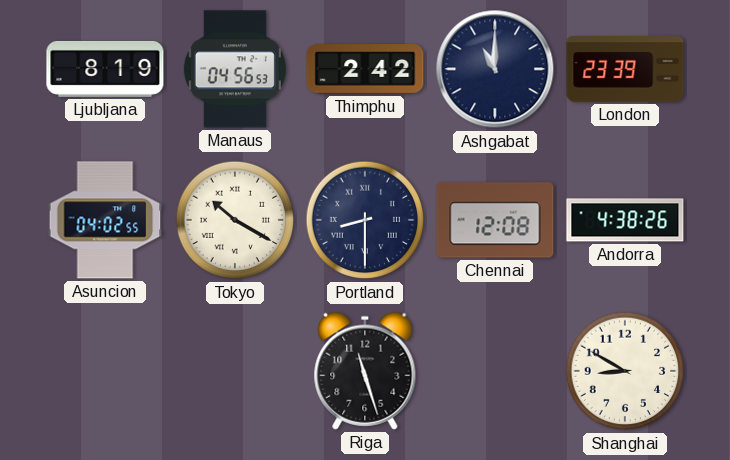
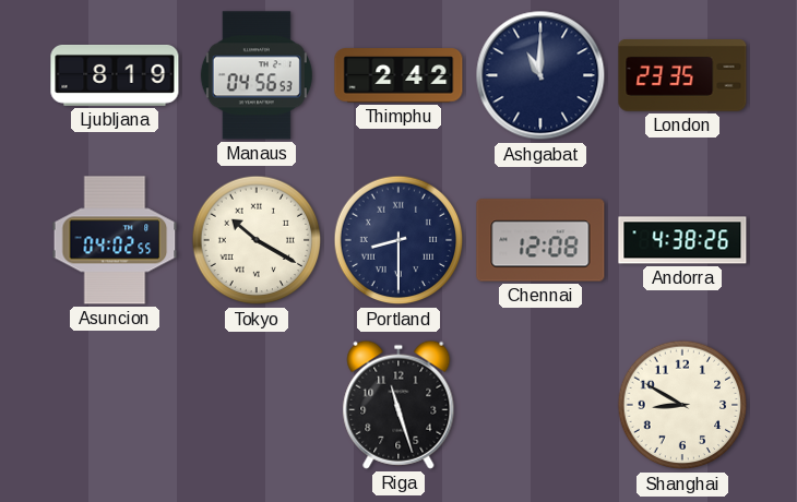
London: 23:39 -> 23:35
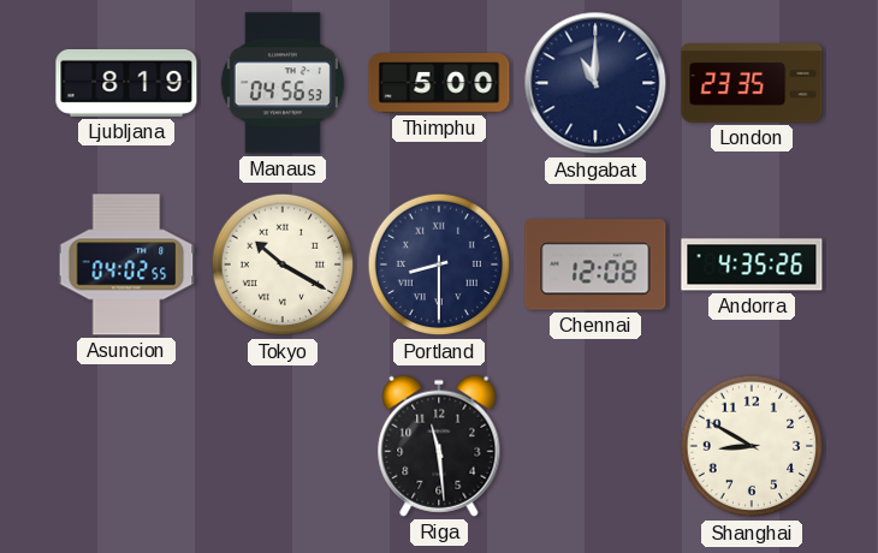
Thimphu: 2:42 -> 5:00
Andorra: 4:38 -> 4:35
Riga: 11:27 -> 11:29
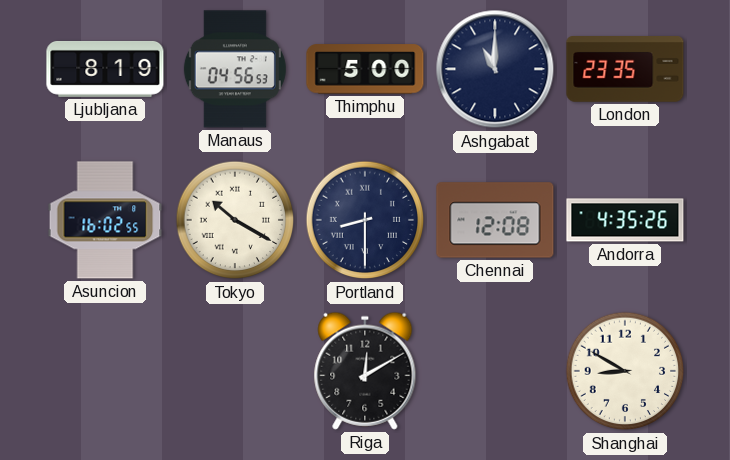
Asuncion: 04:02 -> 16:02
Riga: 11:29 -> 12:10
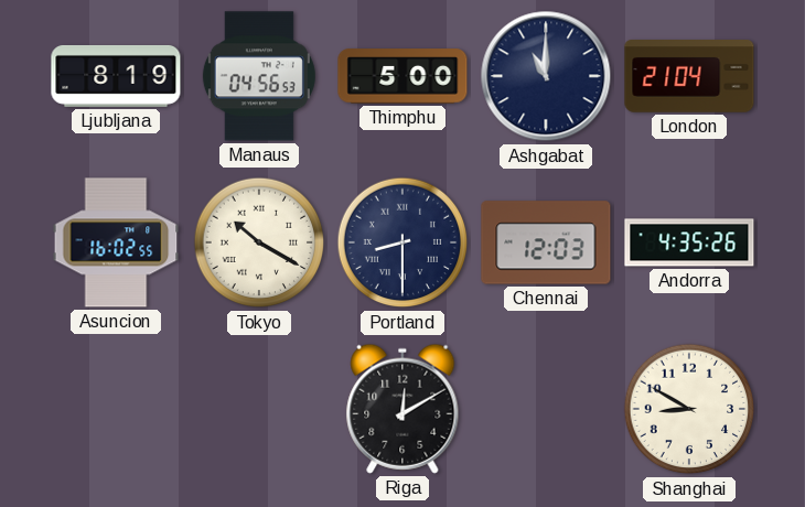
London: 23:35 -> 21:04
Chennai: 12:08 -> 12:03
